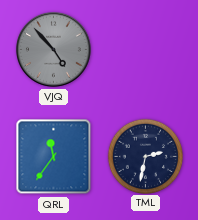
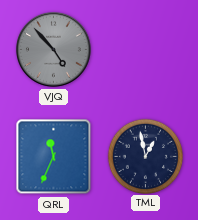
QRL: 11:36 -> 11:34
TML: 2:32 -> 12:58
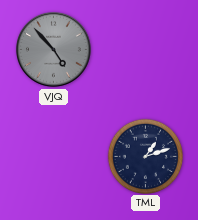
QRL: 11:34 -> none
TML: 12:58 -> 1:12
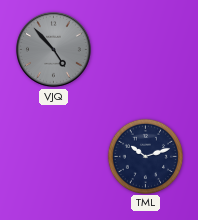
TML: 1:12 -> 10:12
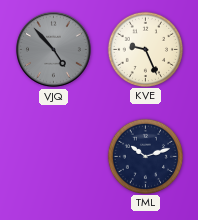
KVE: none -> 9:26
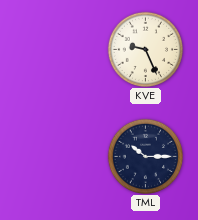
VJQ: 4:53 -> none
TML: 10:12 -> 10:15
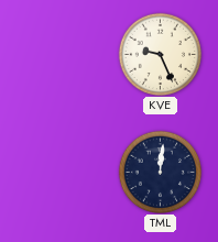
TML: 10:15 -> 12:01
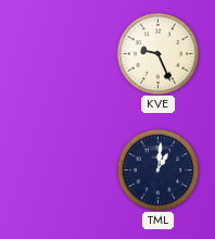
TML: 12:01 -> 1:01
